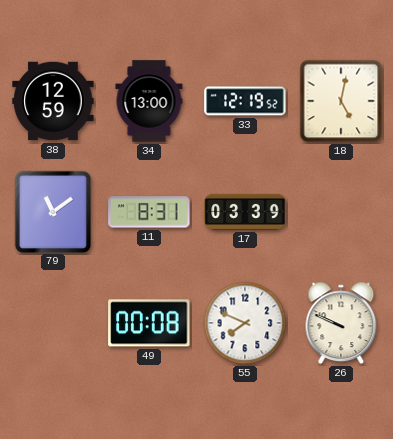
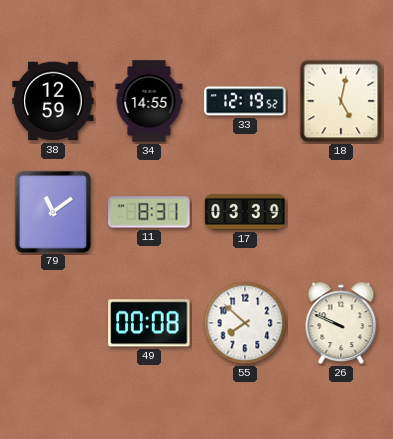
34: 13:00 -> 14:55
55: 7:49 -> 7:52
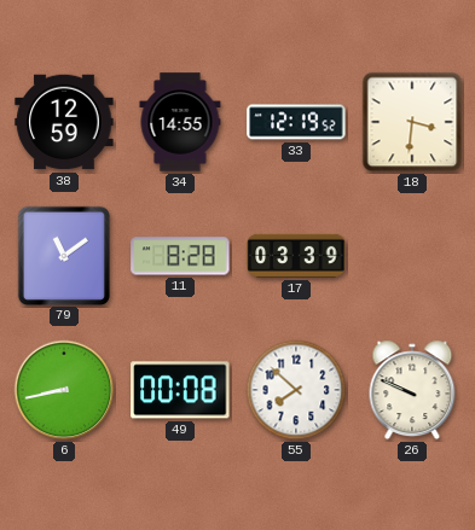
18: 5:02 -> 3:31
11: 8:31 -> 8:28
6: none -> 8:43
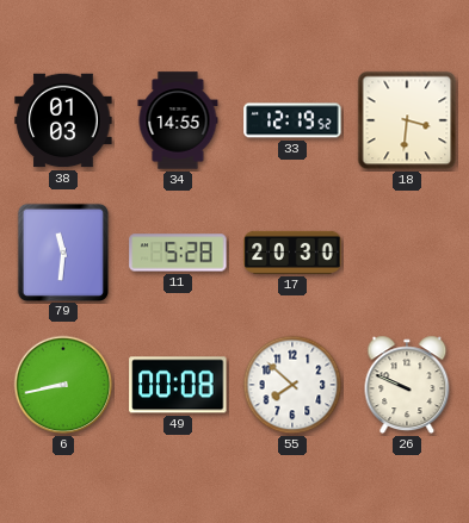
38: 12:59 -> 01:03
79: 11:09 -> 11:31
11: 8:28 -> 5:28
17: 03:39 -> 20:30
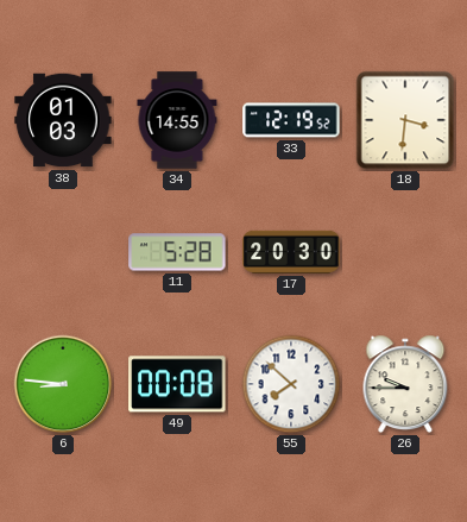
79: 11:31 -> none
6: 8:43 -> 8:46
26: 9:49 -> 9:45
